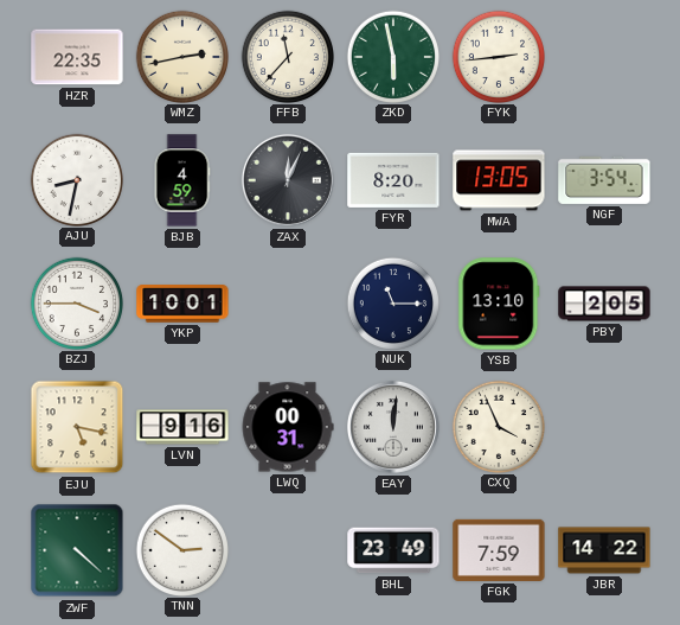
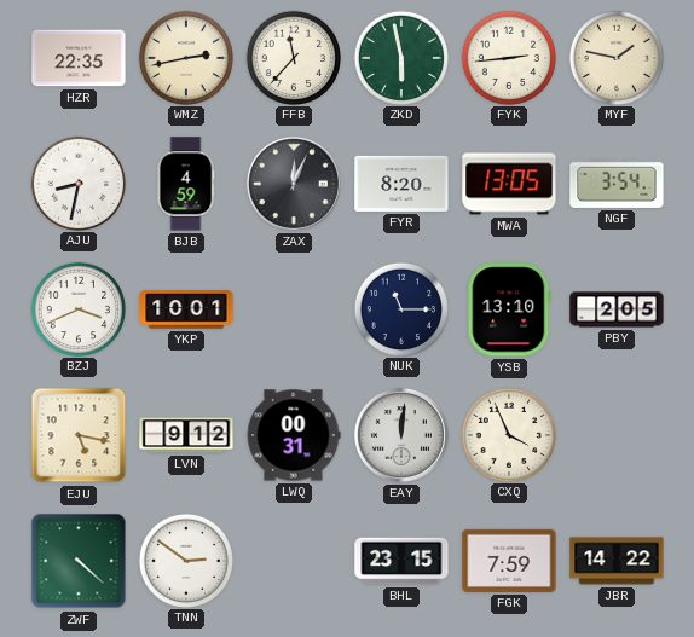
MYF: none -> 1:47
BZJ: 3:45 -> 3:41
LVN: 9:16 -> 9:12
BHL: 23:49 -> 23:15
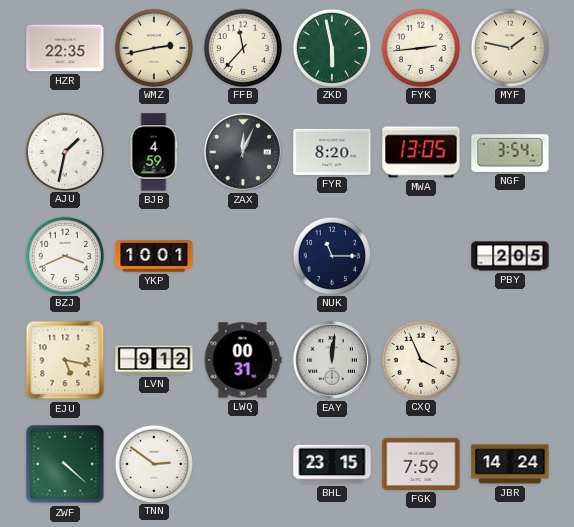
AJU: 8:32 -> 1:32
YSB: 13:10 -> none
JBR: 14:22 -> 14:24
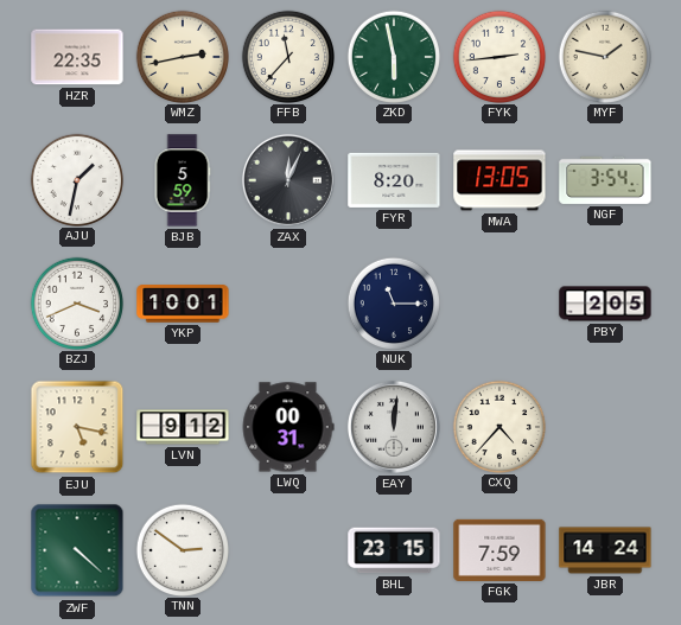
BJB: 4:59 -> 5:59
CXQ: 3:56 -> 4:37
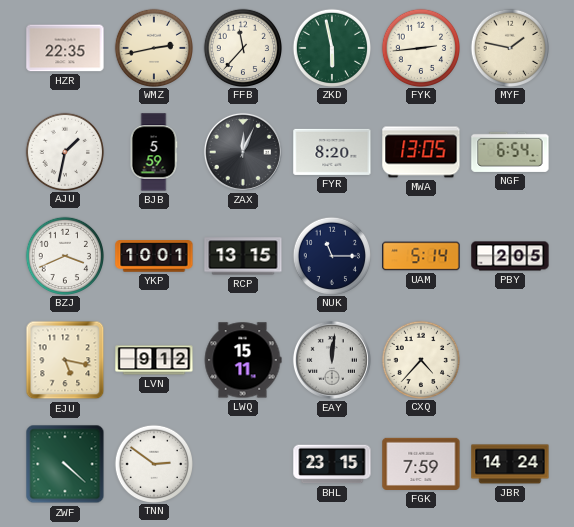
NGF: 3:54 -> 6:54
RCP: none -> 13:15
UAM: none -> 5:14
LWQ: 00:31 -> 15:11
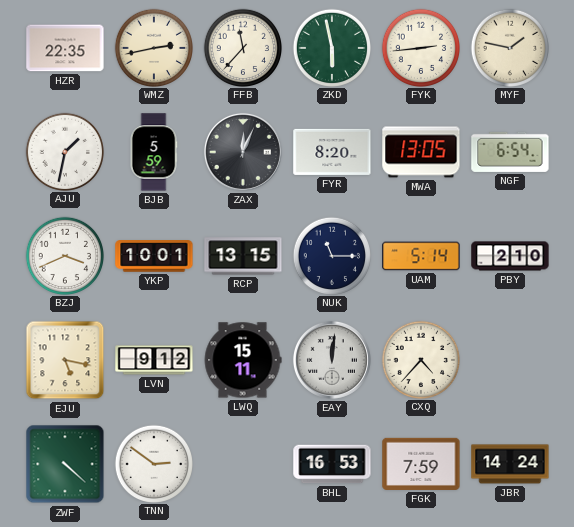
PBY: 2:05 -> 2:10
BHL: 23:15 -> 16:53
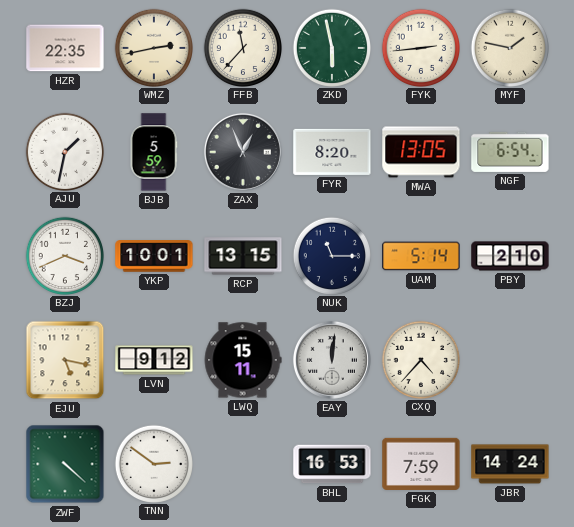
ZAX: 12:04 -> 12:56
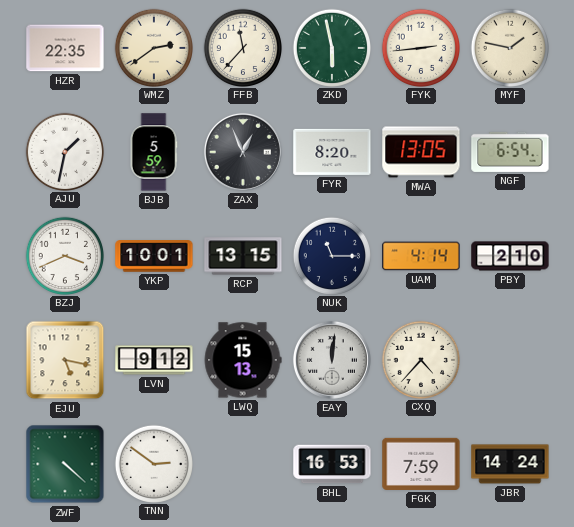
WMZ: 2:43 -> 2:39
UAM: 5:14 -> 4:14
LWQ: 15:11 -> 15:13
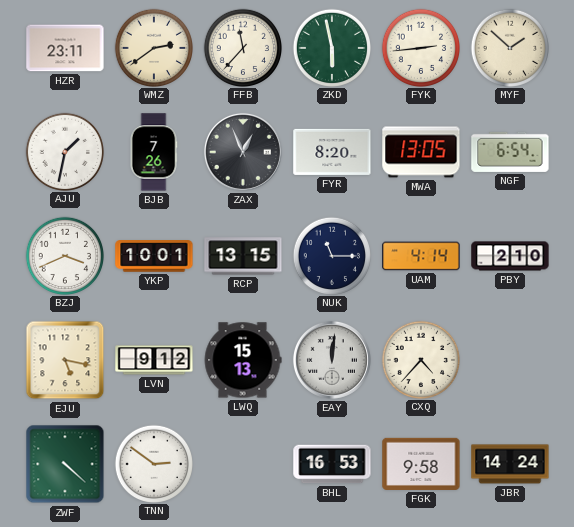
HZR: 22:35 -> 23:11
MYF: 1:47 -> 1:52
BJB: 5:59 -> 7:26
FGK: 7:59 -> 9:58
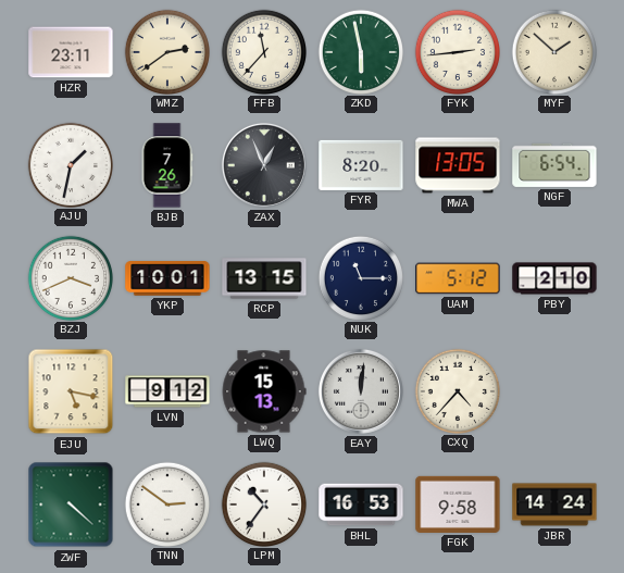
UAM: 4:14 -> 5:12
LPM: none -> 10:36
